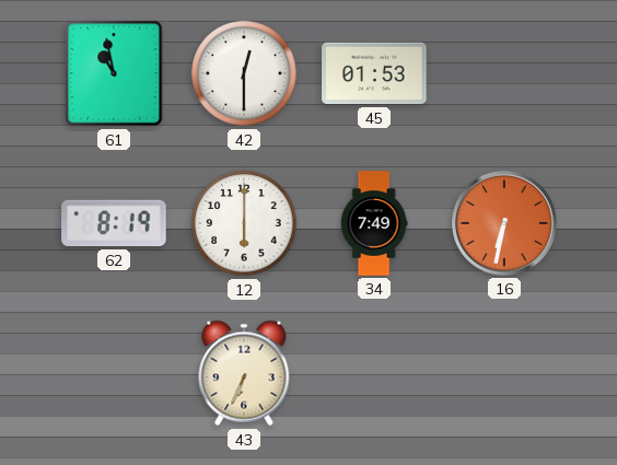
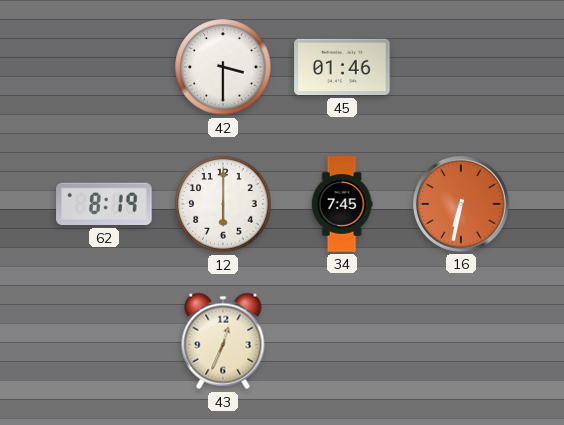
61: 10:58 -> none
42: 12:30 -> 3:30
45: 01:53 -> 01:46
34: 7:49 -> 7:45
43: 6:34 -> 12:34
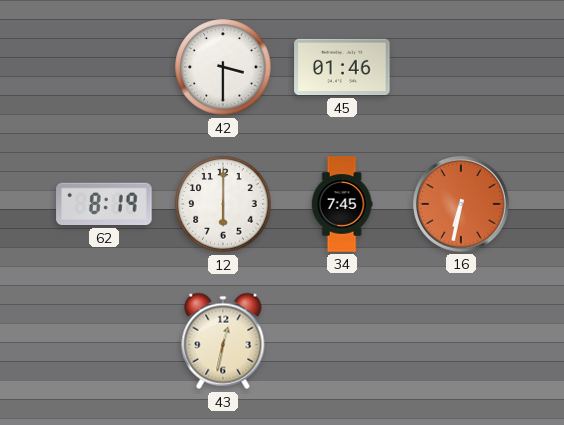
43: 12:34 -> 12:32
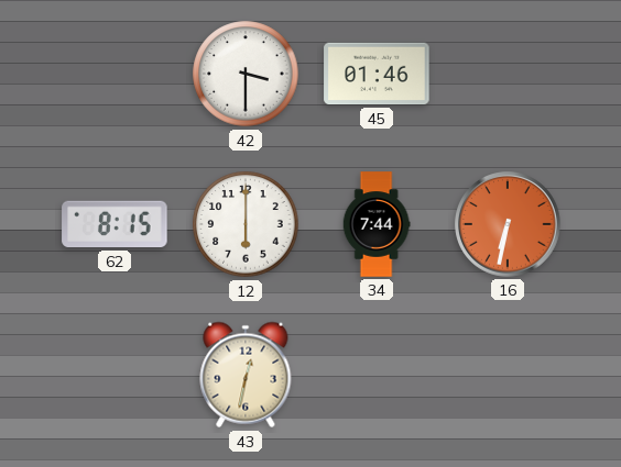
62: 8:19 -> 8:15
34: 7:45 -> 7:44
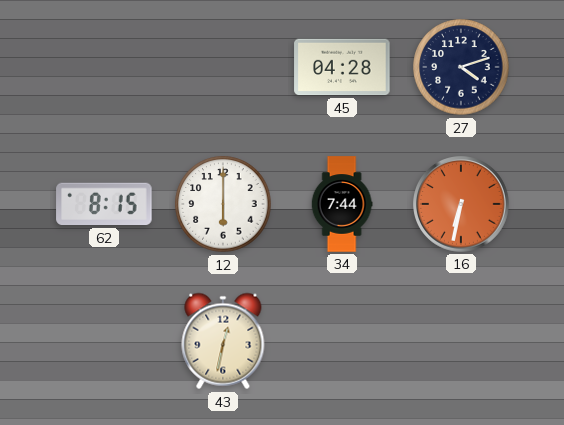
42: 3:30 -> none
45: 01:46 -> 04:28
27: none -> 4:12
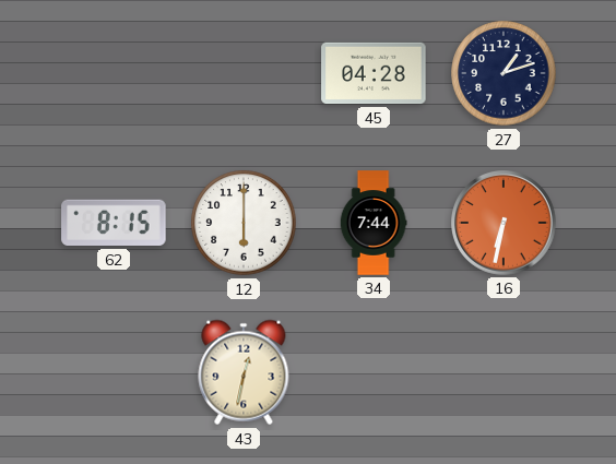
27: 4:12 -> 1:12
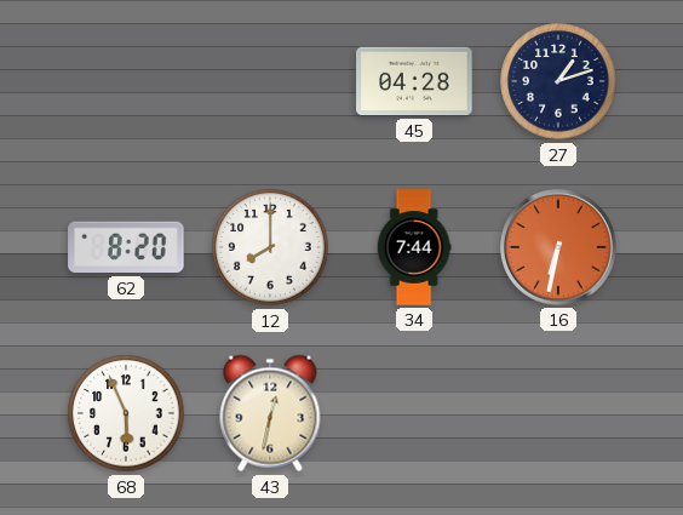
62: 8:15 -> 8:20
12: 6:00 -> 8:00
68: none -> 5:56
